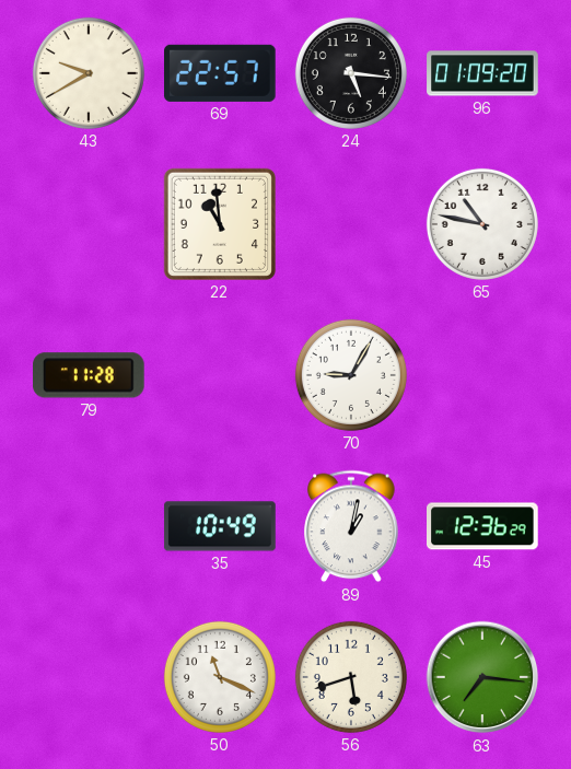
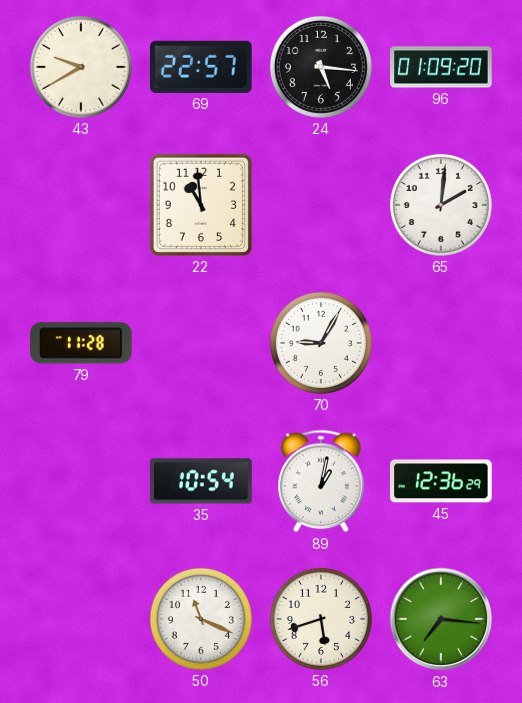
65: 10:47 -> 2:01
35: 10:49 -> 10:54
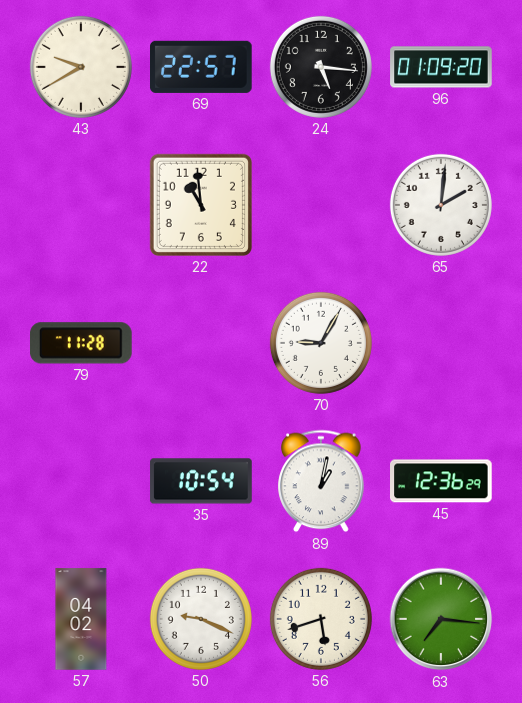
57: none -> 04:02
50: 11:19 -> 9:19
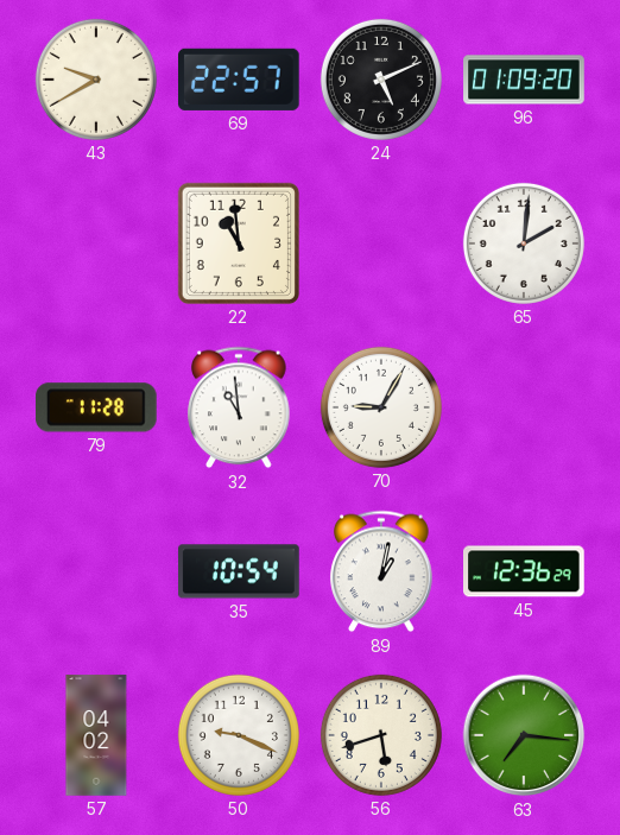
24: 5:16 -> 5:11
32: none -> 10:59
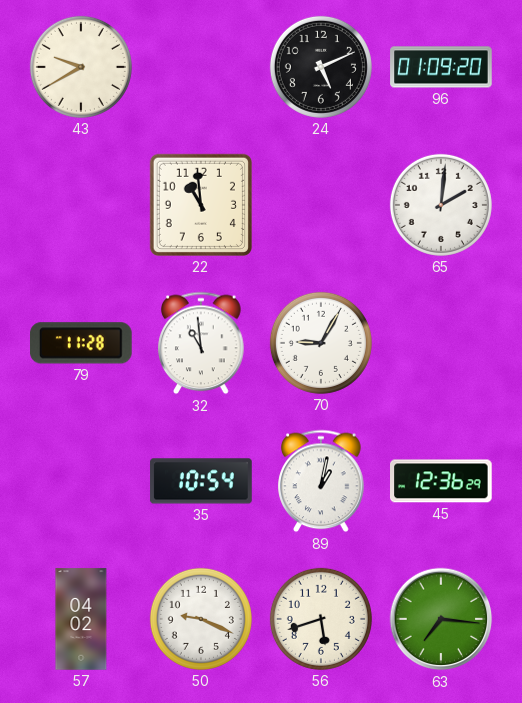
69: 22:57 -> none
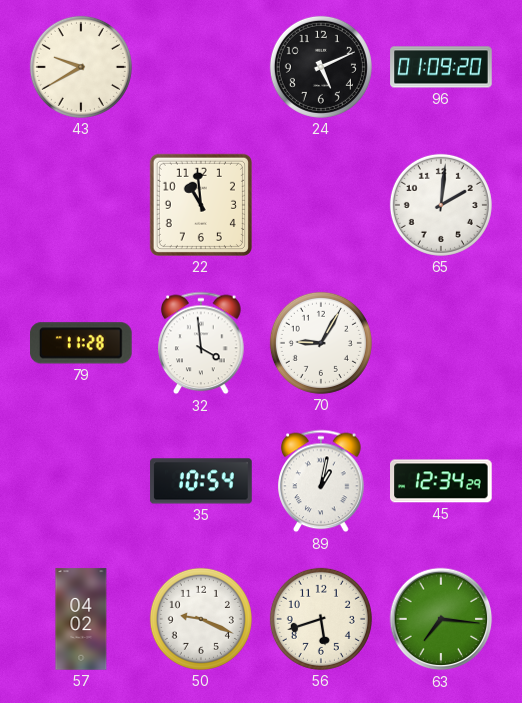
32: 10:59 -> 3:59
45: 12:36 -> 12:34
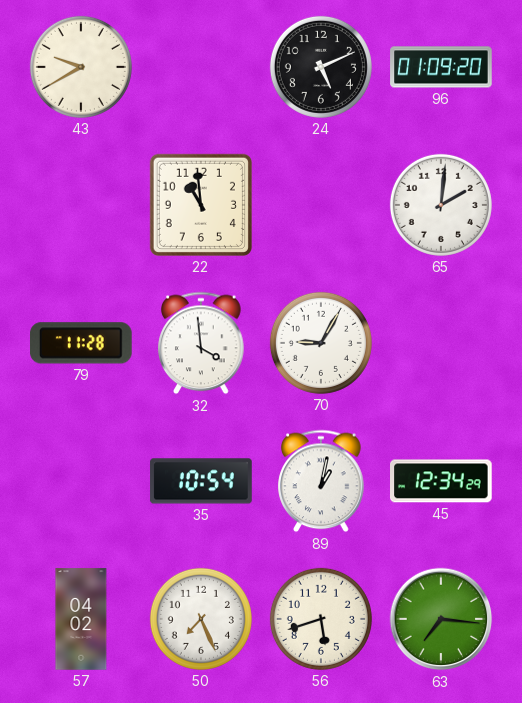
50: 9:19 -> 7:26
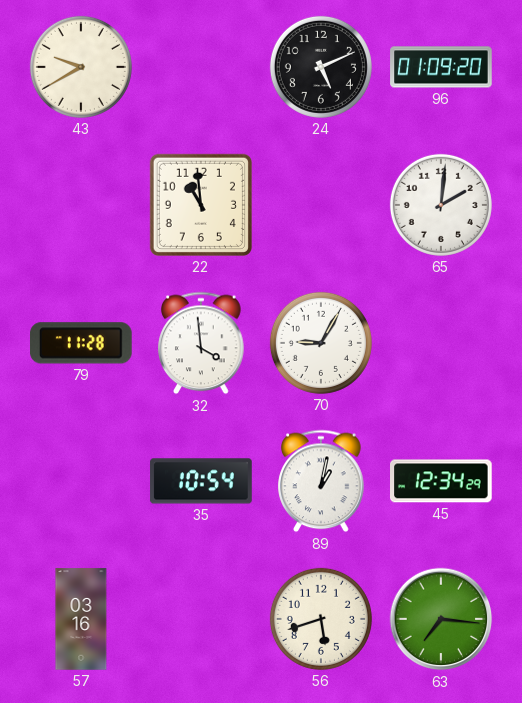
57: 04:02 -> 03:16
50: 7:26 -> none
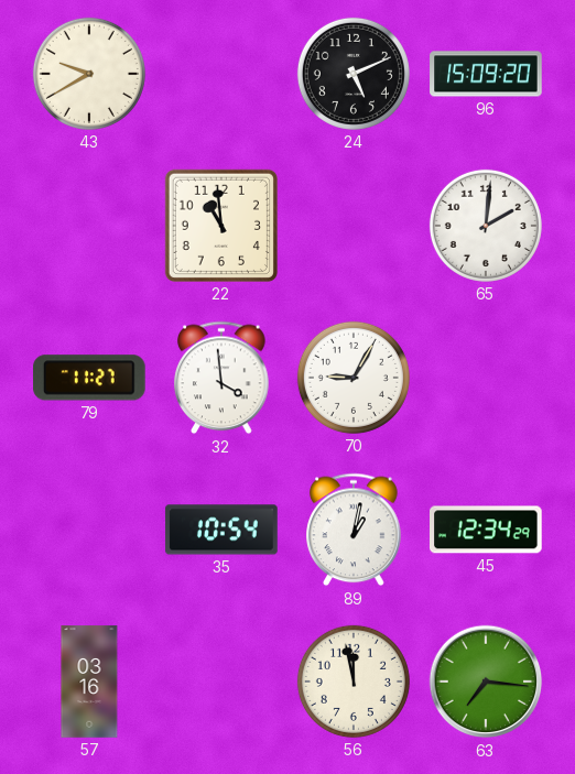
96: 01:09 -> 15:09
79: 11:28 -> 11:27
56: 5:42 -> 11:58
